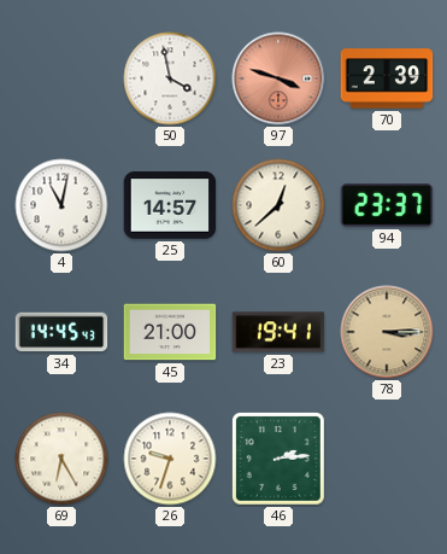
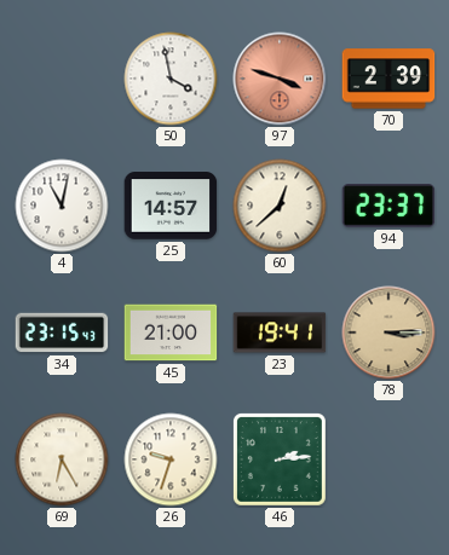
34: 14:45 -> 23:15
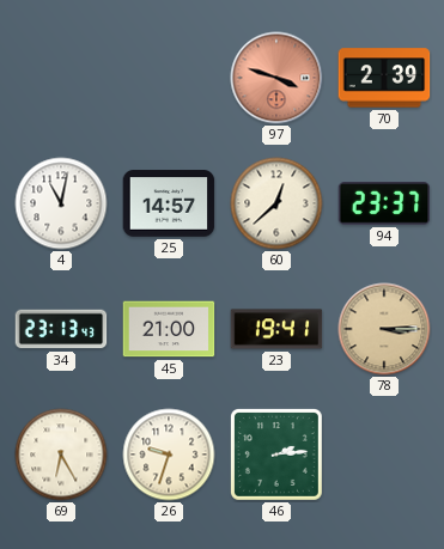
50: 3:58 -> none
34: 23:15 -> 23:13
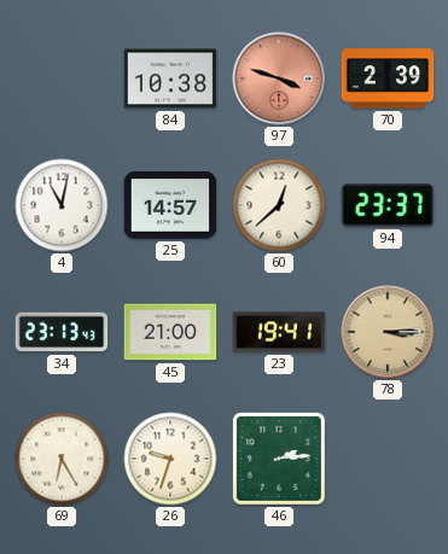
84: none -> 10:38
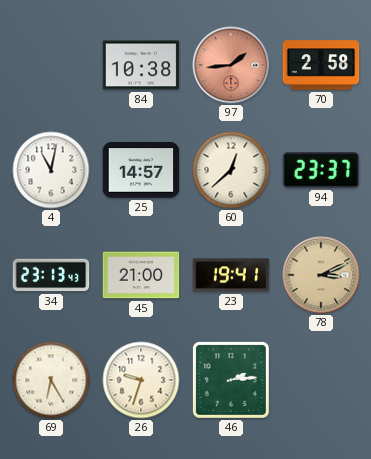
97: 3:48 -> 1:44
70: 2:39 -> 2:58
78: 3:15 -> 3:11
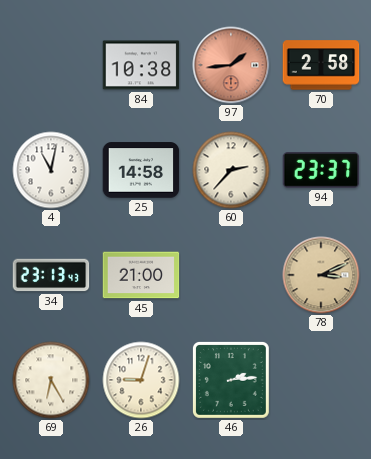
25: 14:57 -> 14:58
60: 12:38 -> 2:37
23: 19:41 -> none
26: 9:33 -> 9:03
